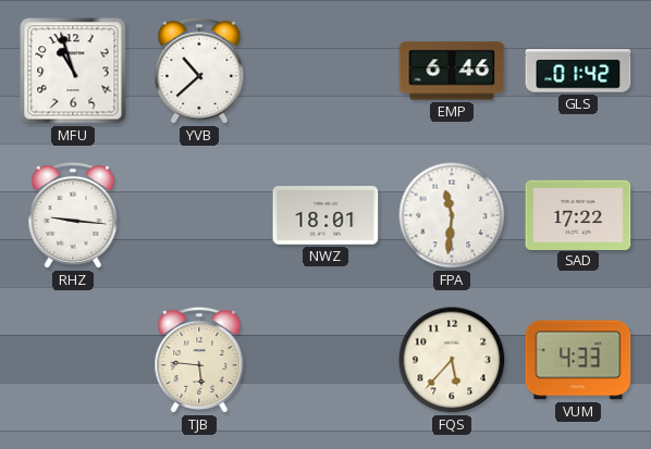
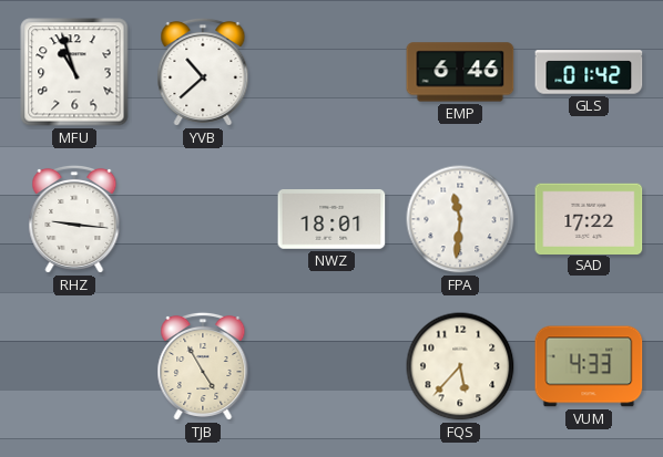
TJB: 5:46 -> 4:55
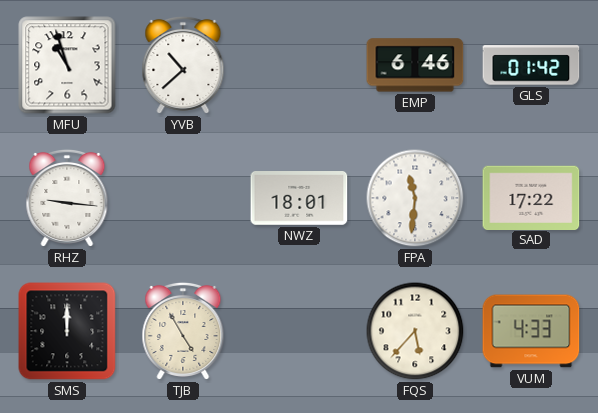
SMS: none -> 12:00
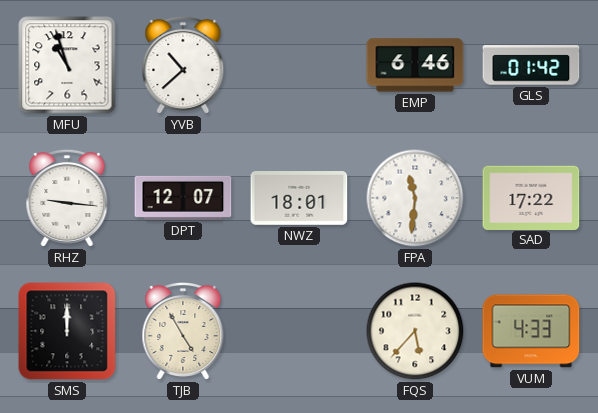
DPT: none -> 12:07
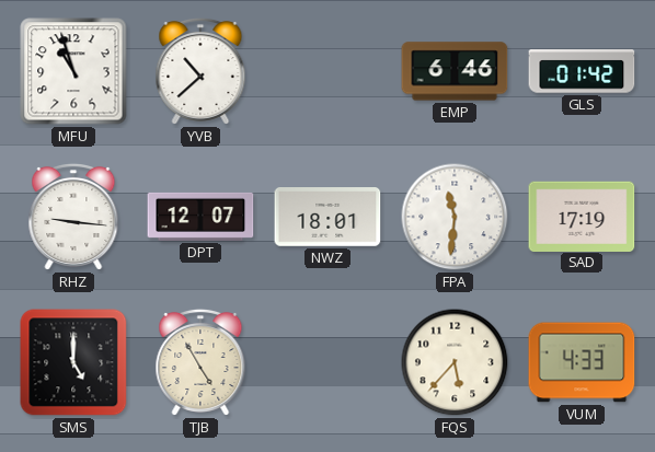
SAD: 17:22 -> 17:19
SMS: 12:00 -> 5:00
